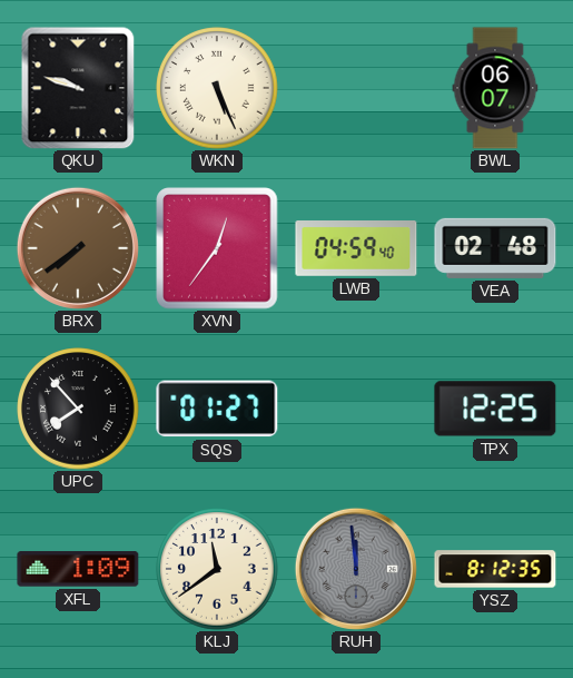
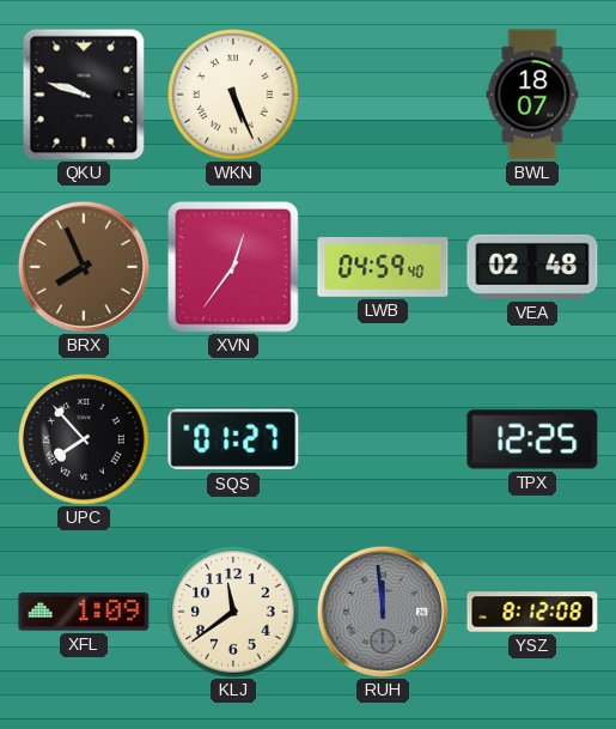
BWL: 06:07 -> 18:07
BRX: 7:39 -> 7:56
YSZ: 8:12:35 -> 8:12:08
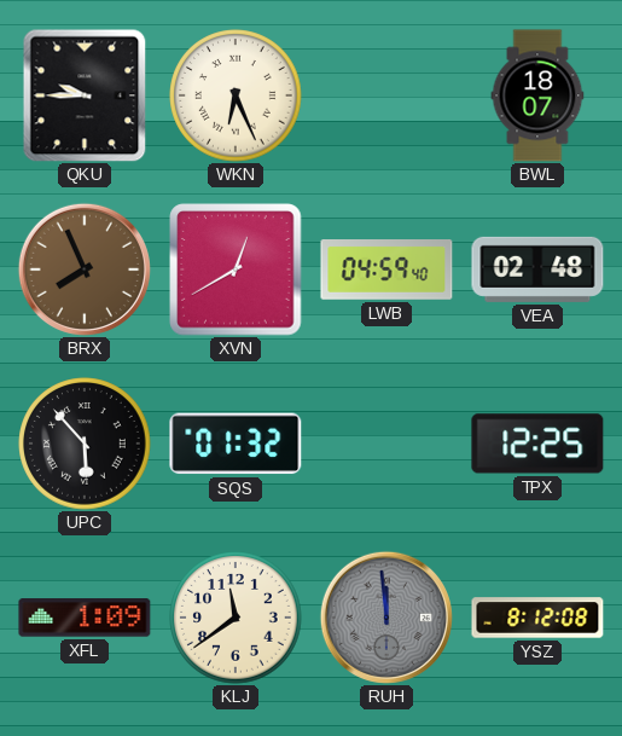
QKU: 9:48 -> 9:45
WKN: 5:26 -> 6:26
XVN: 12:36 -> 12:40
UPC: 7:53 -> 5:53
SQS: 01:27 -> 01:32
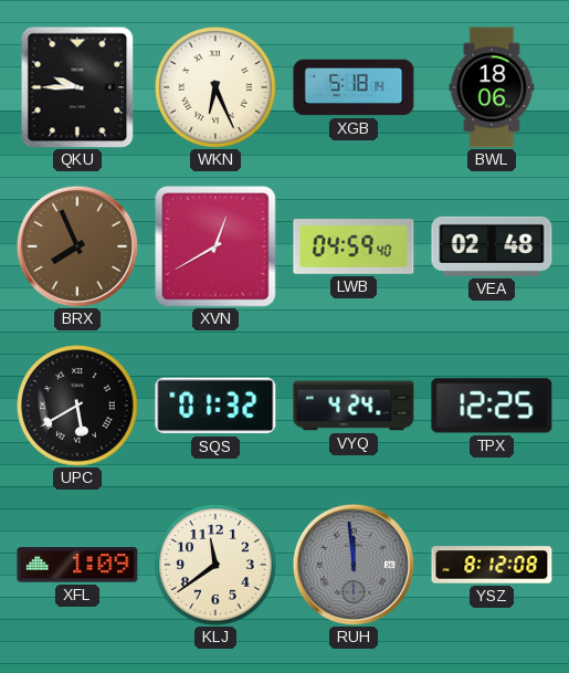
XGB: none -> 5:18
BWL: 18:07 -> 18:06
UPC: 5:53 -> 5:40
VYQ: none -> 4:24
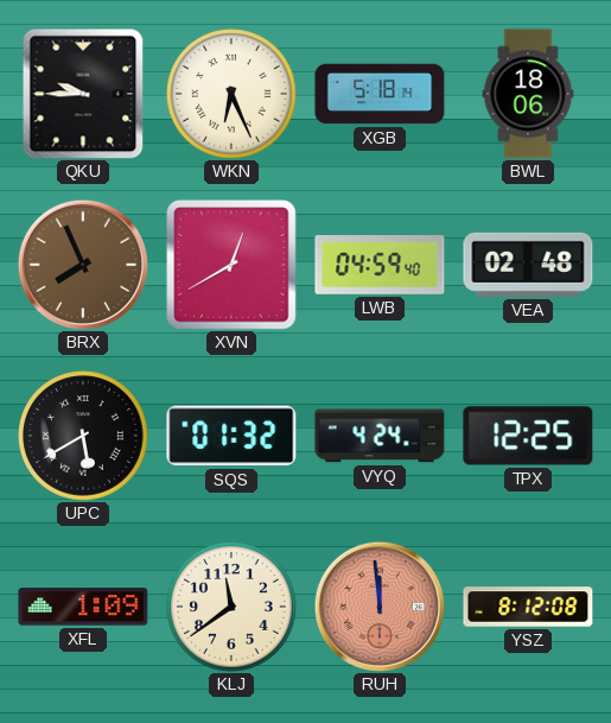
RUH dial: grey -> salmon
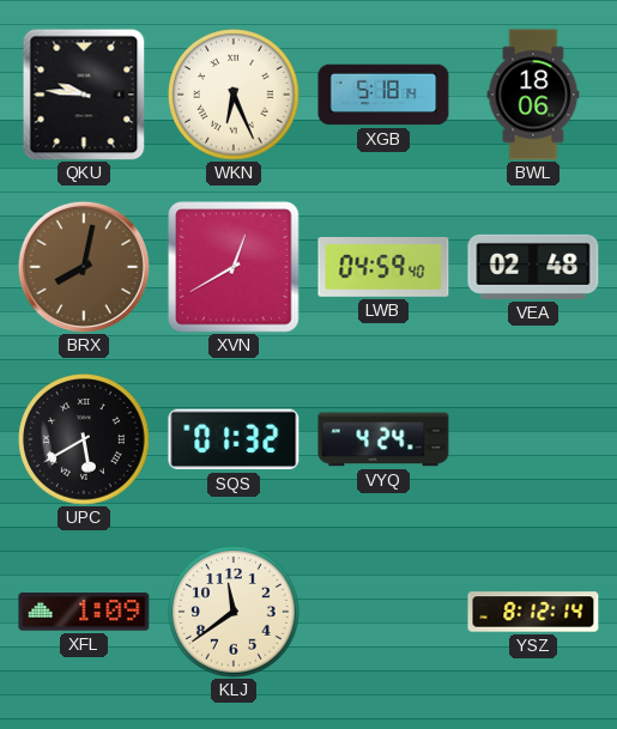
QKU: 9:45 -> 9:46
BRX: 7:56 -> 8:02
TPX: 12:25 -> none
RUH: 11:59 -> none
YSZ: 8:12:08 -> 8:12:14
